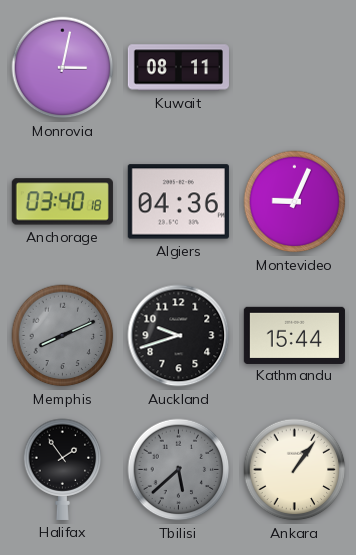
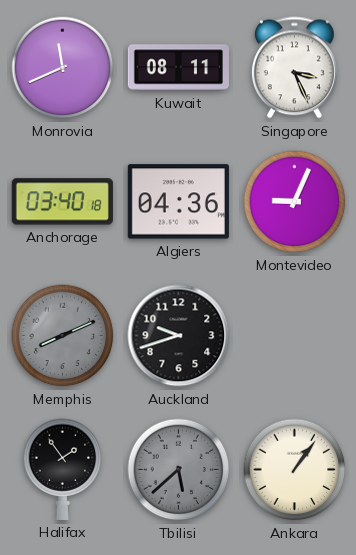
Monrovia: 3:02 -> 11:41
Singapore: none -> 3:26
Kathmandu: 15:44 -> none
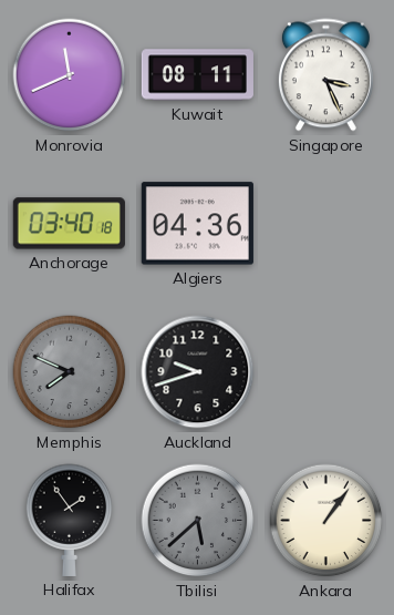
Montevideo: 9:04 -> none
Memphis: 8:11 -> 7:49
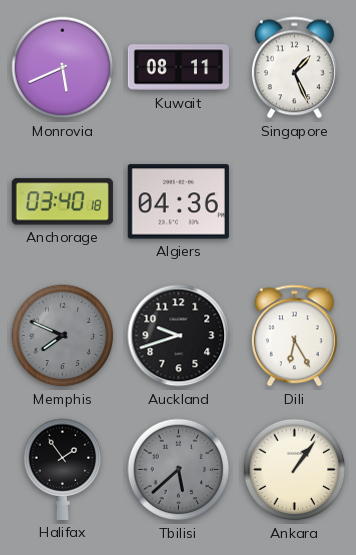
Monrovia: 11:41 -> 5:41
Singapore: 3:26 -> 1:26
Dili: none -> 6:25
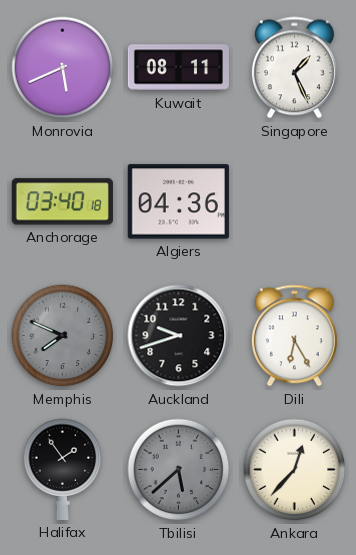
Ankara: 1:06 -> 12:37
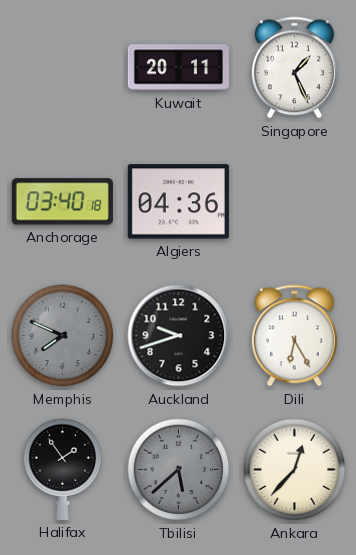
Monrovia: 5:41 -> none
Kuwait: 08:11 -> 20:11
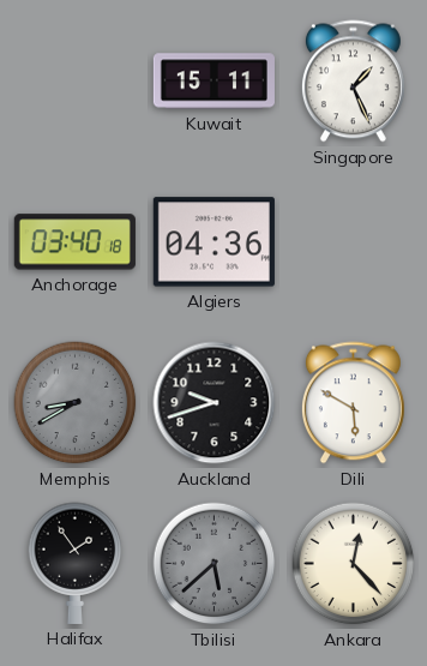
Kuwait: 20:11 -> 15:11
Memphis: 7:49 -> 8:40
Dili: 6:25 -> 5:50
Ankara: 12:37 -> 12:23
